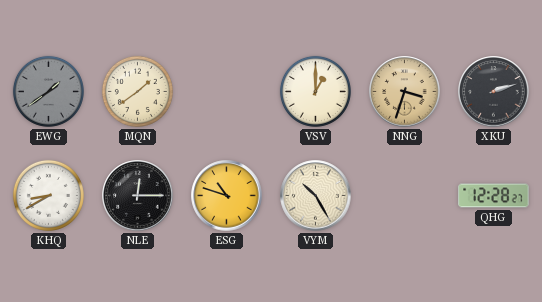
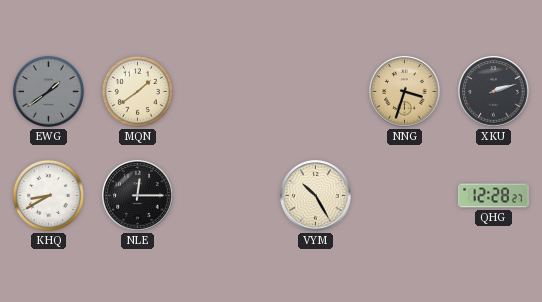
VSV: 1:00 -> none
ESG: 10:48 -> none
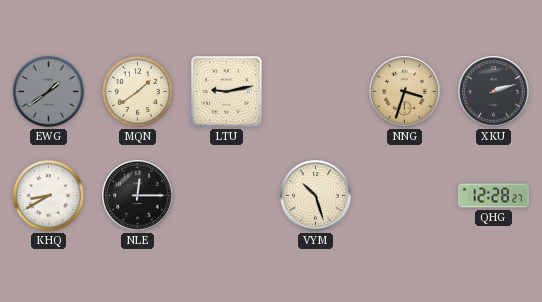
LTU: none -> 9:13
VYM: 10:25 -> 10:27
